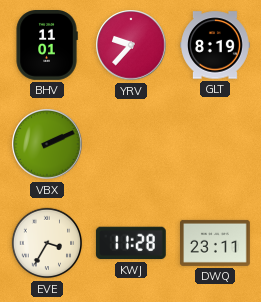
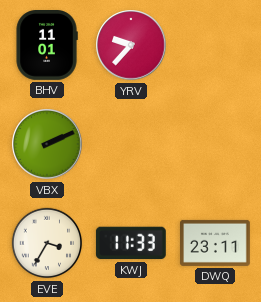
GLT: 8:19 -> none
KWJ: 11:28 -> 11:33
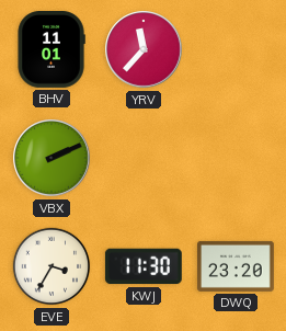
YRV: 9:37 -> 11:37
KWJ: 11:33 -> 11:30
DWQ: 23:11 -> 23:20
